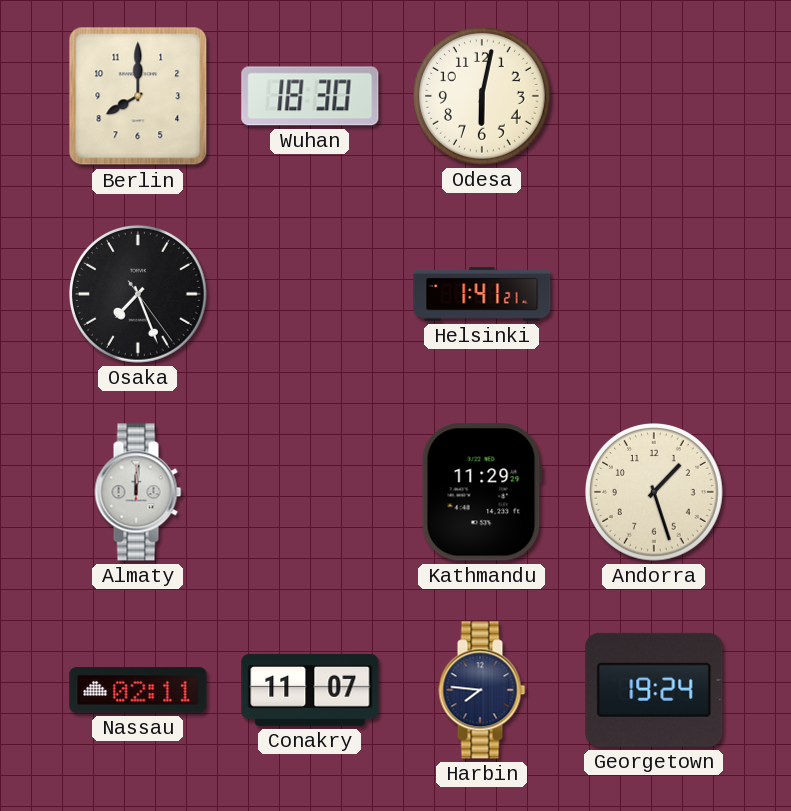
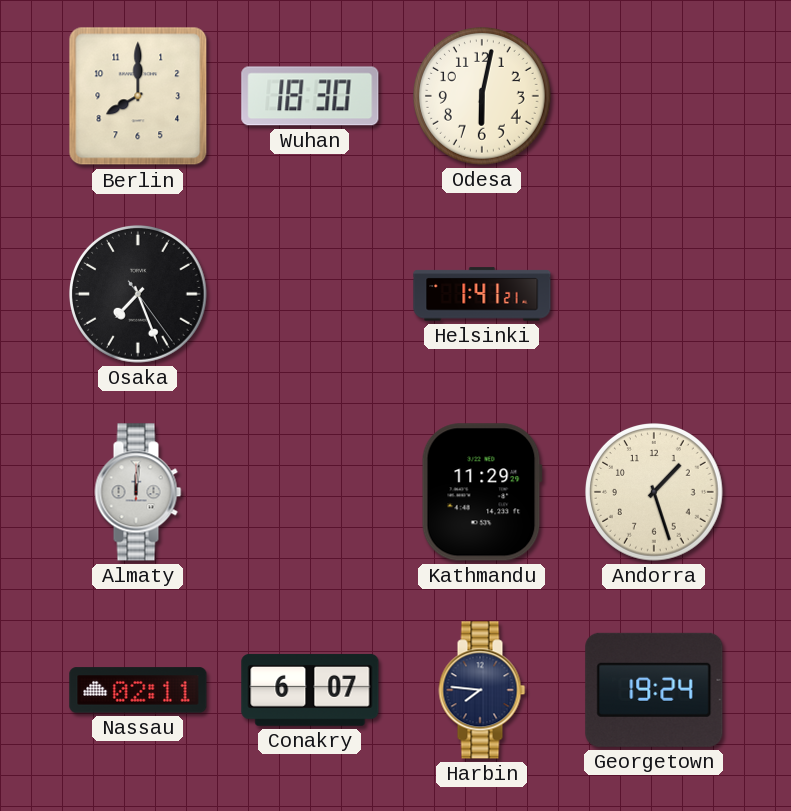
Conakry: 11:07 -> 6:07
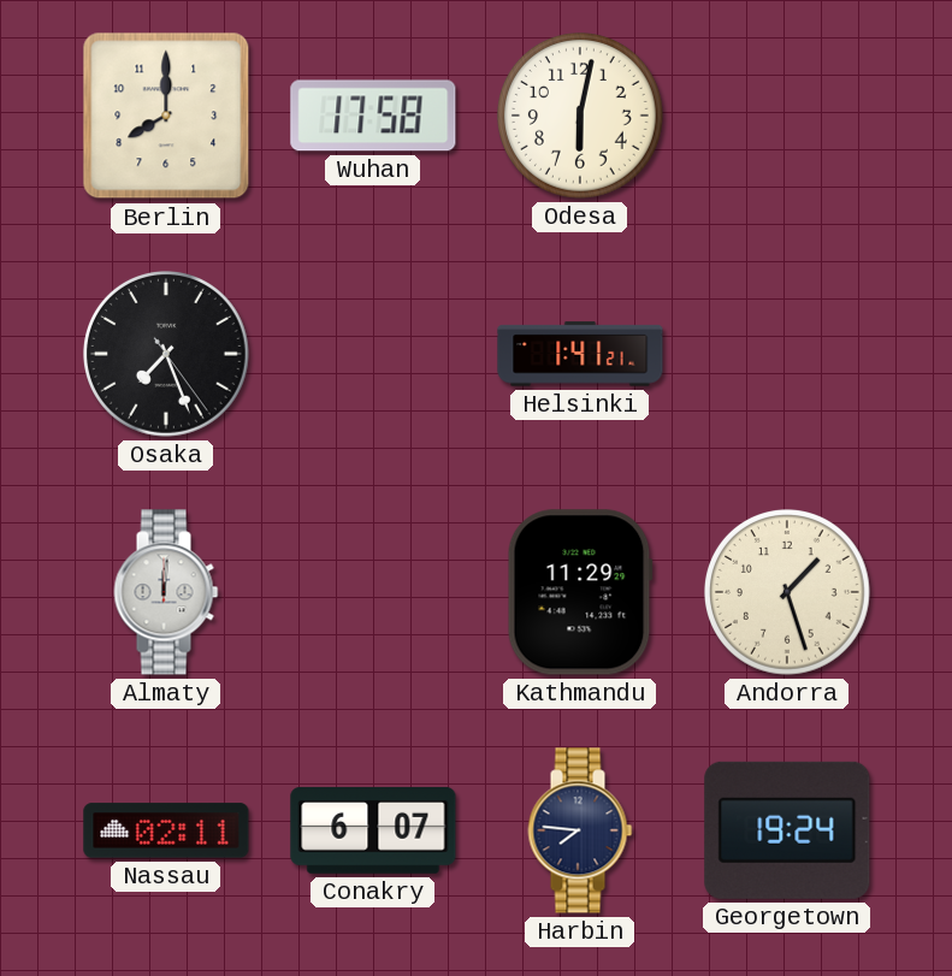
Wuhan: 18:30 -> 17:58
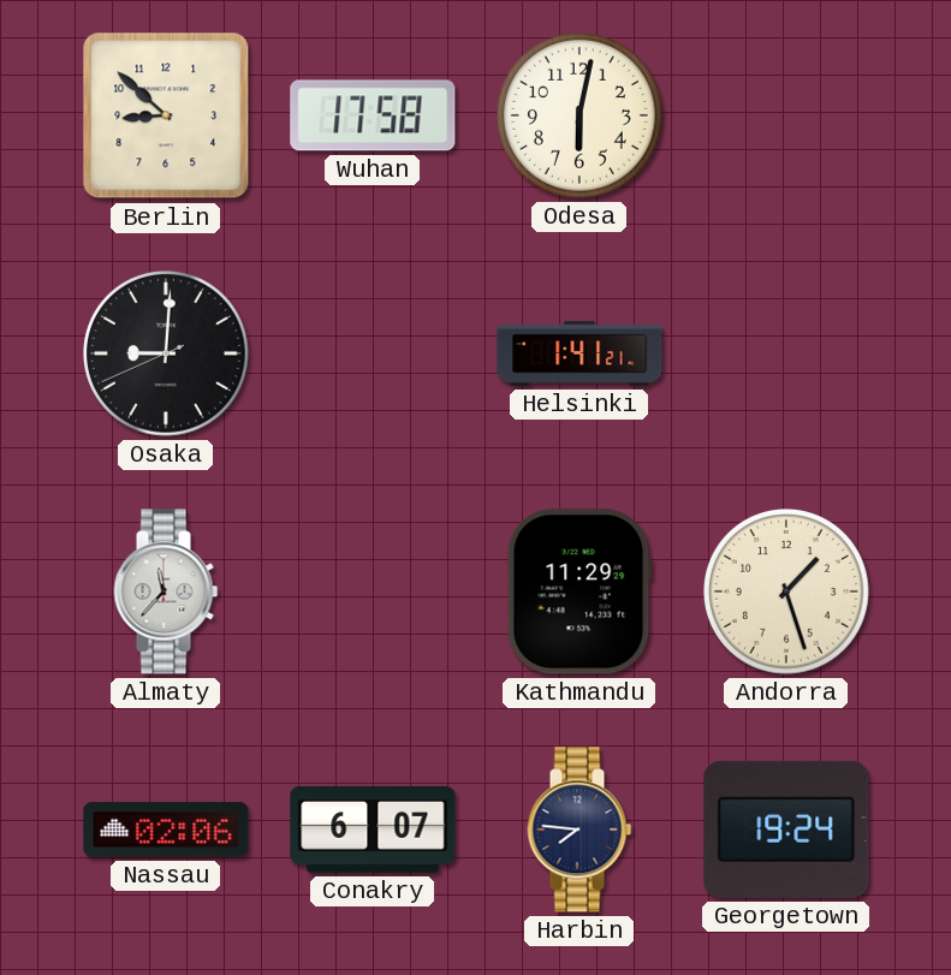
Berlin: 8:00 -> 8:52
Osaka: 7:26 -> 9:00
Almaty: 12:01 -> 11:37
Nassau: 02:11 -> 02:06
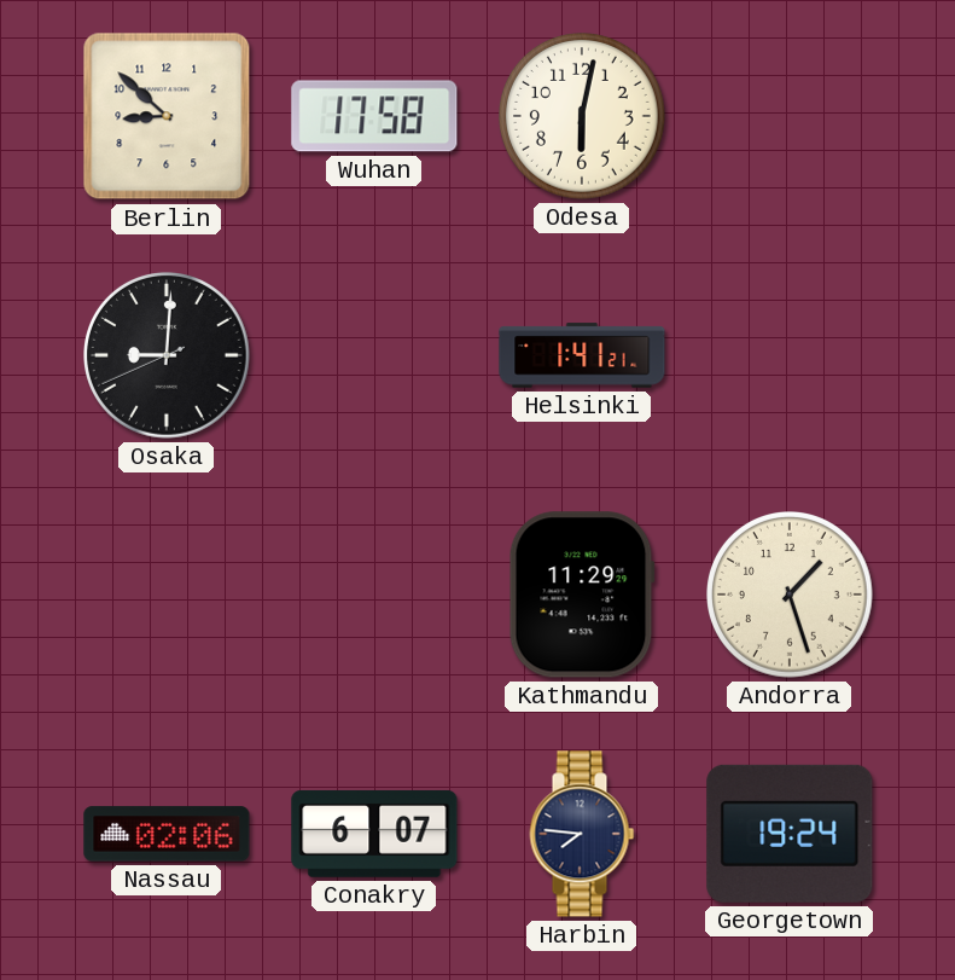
Almaty: 11:37 -> none
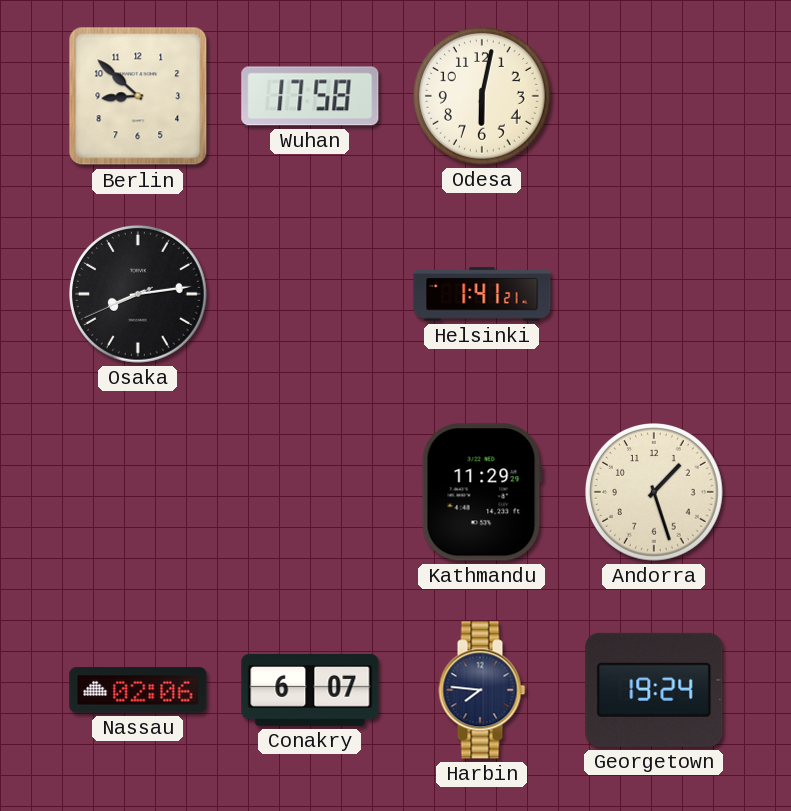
Osaka: 9:00 -> 8:13
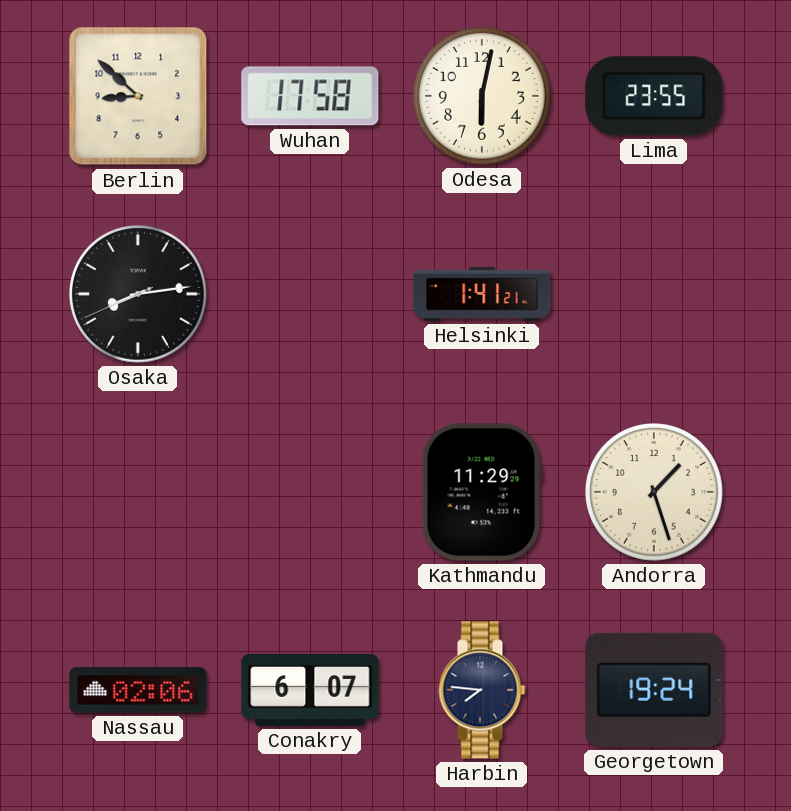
Lima: none -> 23:55
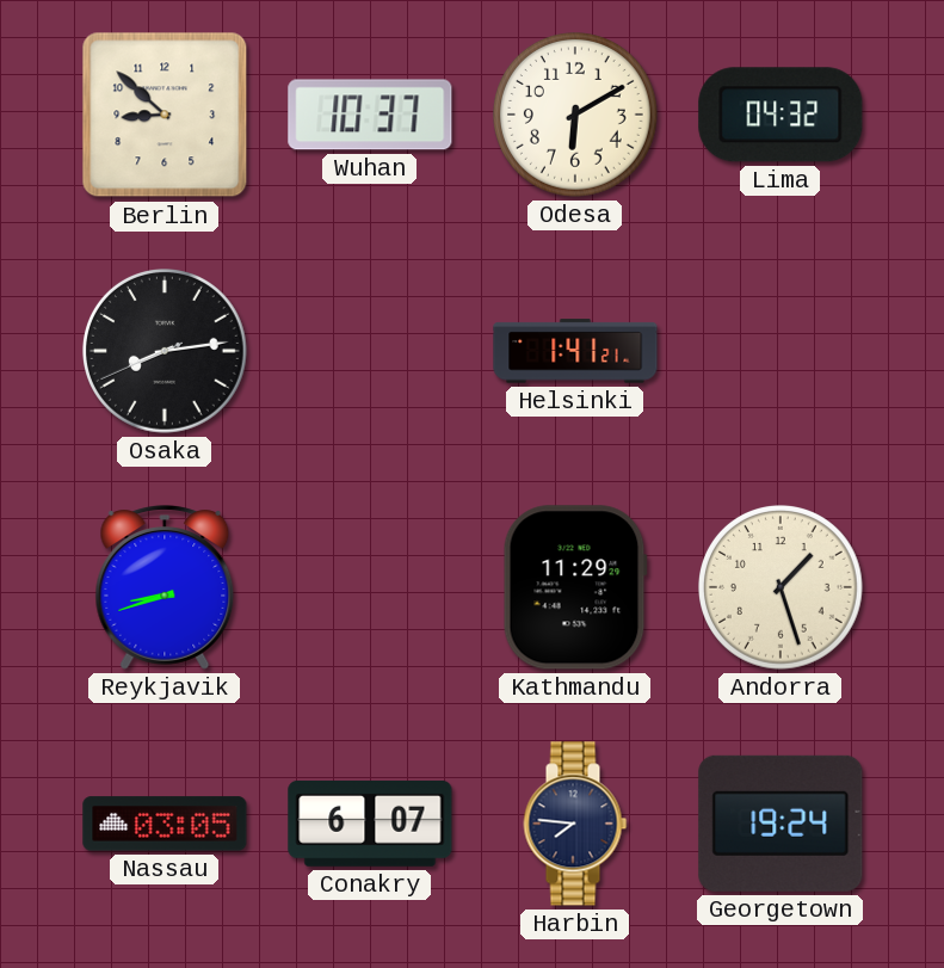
Wuhan: 17:58 -> 10:37
Odesa: 6:02 -> 6:10
Lima: 23:55 -> 04:32
Reykjavik: none -> 8:42
Nassau: 02:06 -> 03:05
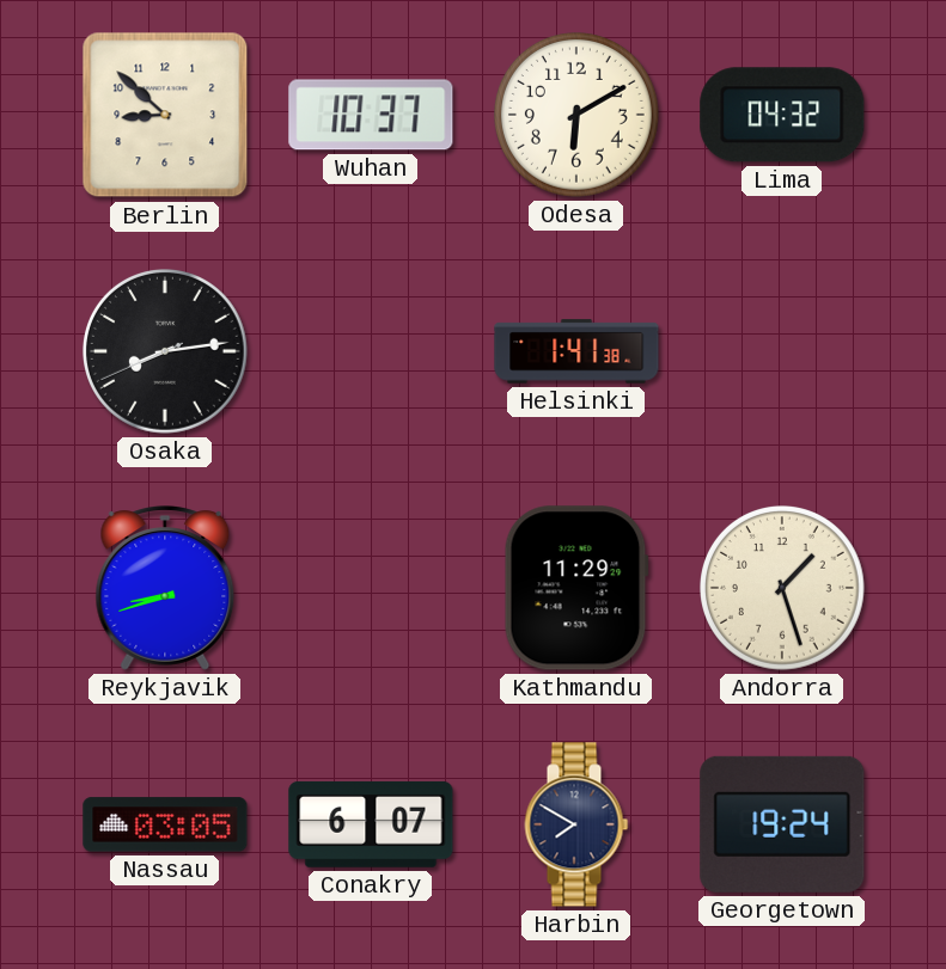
Helsinki: 1:41:21 -> 1:41:38
Harbin: 7:46 -> 7:50
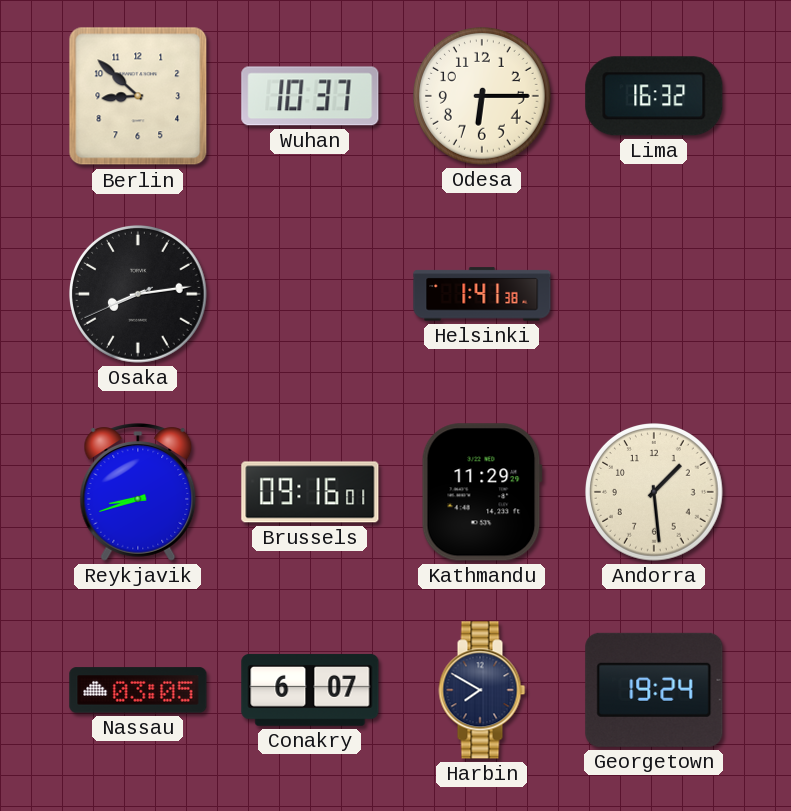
Odesa: 6:10 -> 6:15
Lima: 04:32 -> 16:32
Brussels: none -> 09:16
Andorra: 1:27 -> 1:29
